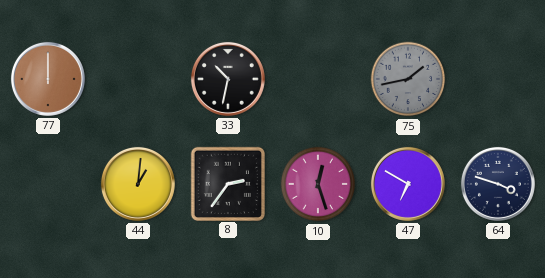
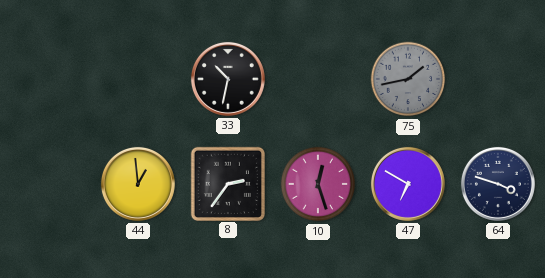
77: 12:00 -> none
44: 1:01 -> 12:59
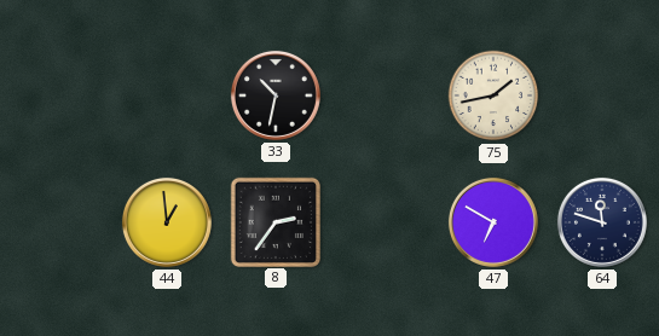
75 dial: grey -> cream
10: 12:27 -> none
64: 3:48 -> 11:48
